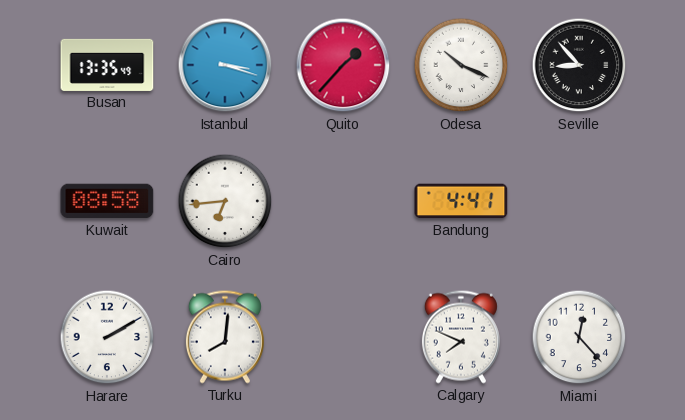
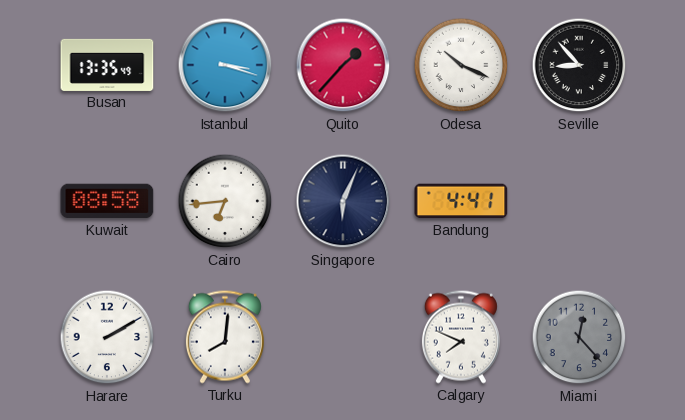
Singapore: none -> 6:04
Miami dial: white -> grey
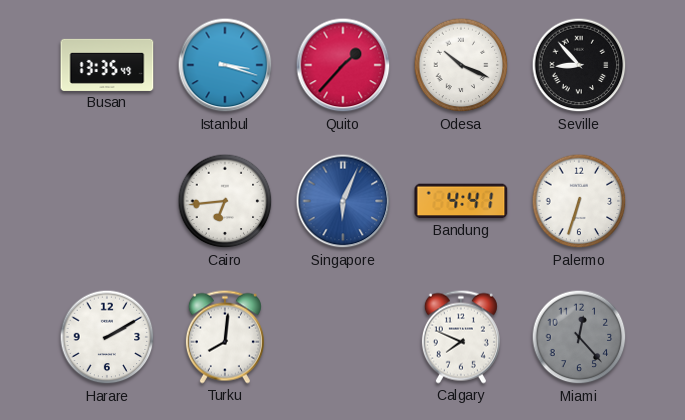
Kuwait: 08:58 -> none
Singapore dial: navy -> blue
Palermo: none -> 6:33
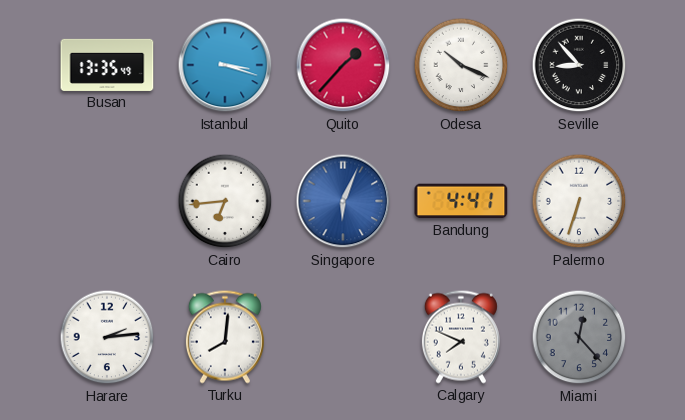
Harare: 2:10 -> 2:14
